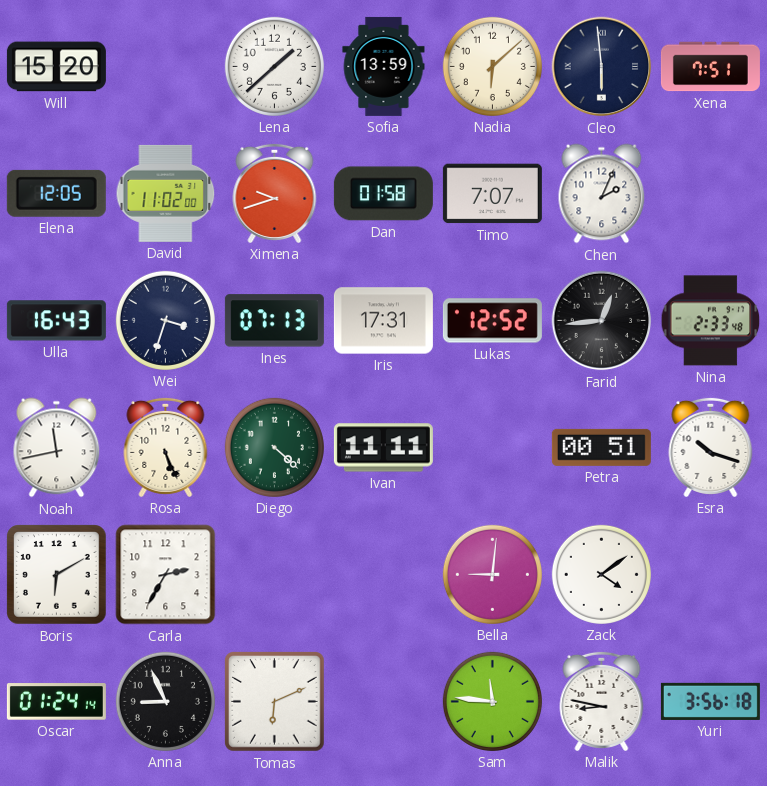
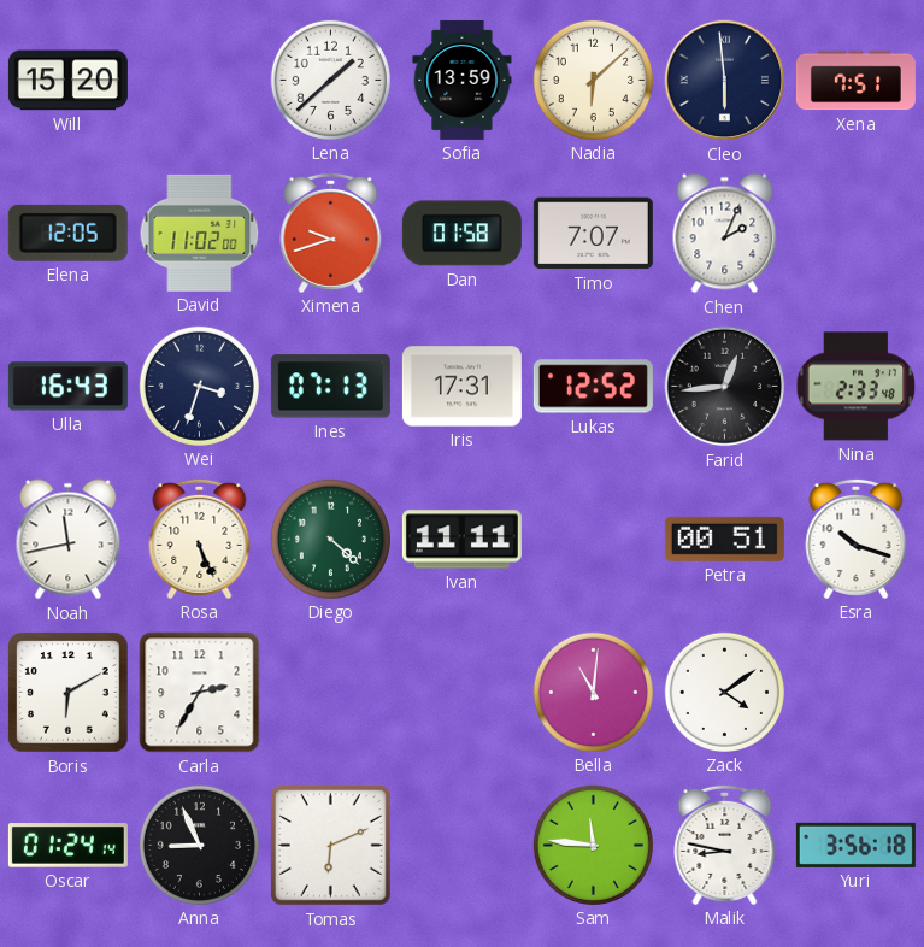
Bella: 9:01 -> 11:01
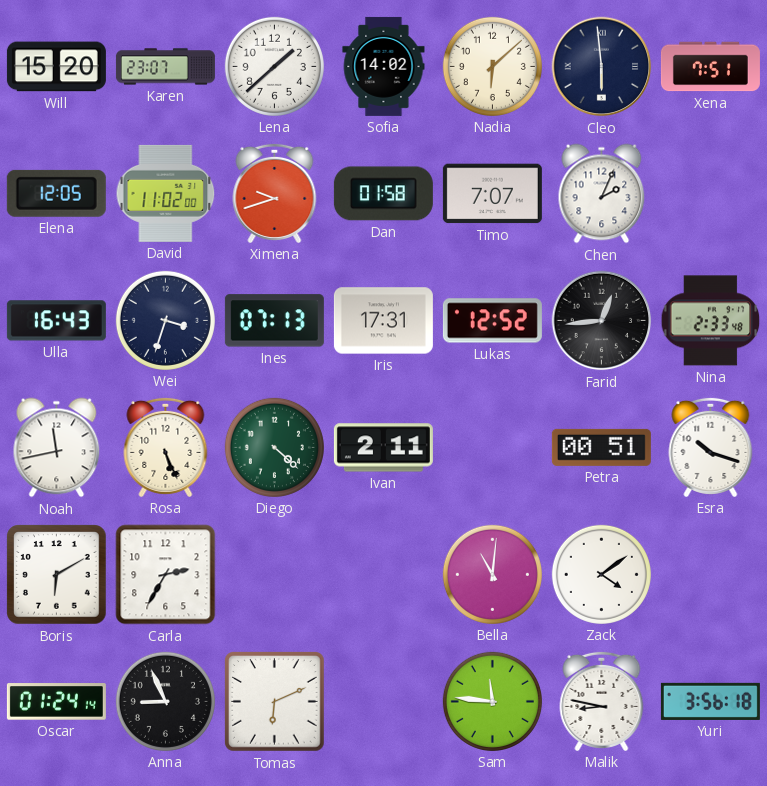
Karen: none -> 23:07
Sofia: 13:59 -> 14:02
Ivan: 11:11 -> 2:11
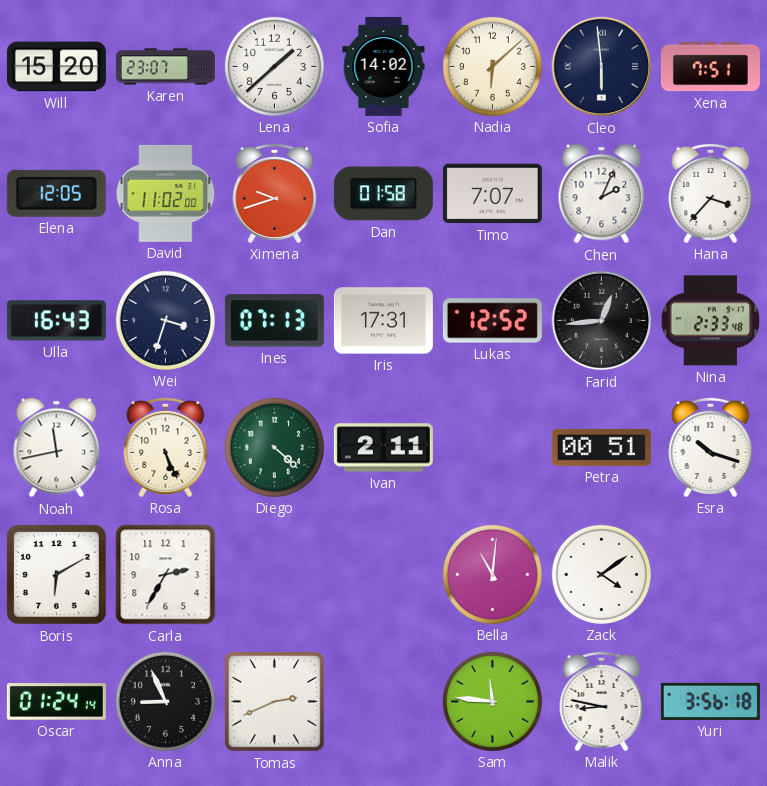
Hana: none -> 3:37
Tomas: 6:11 -> 2:41
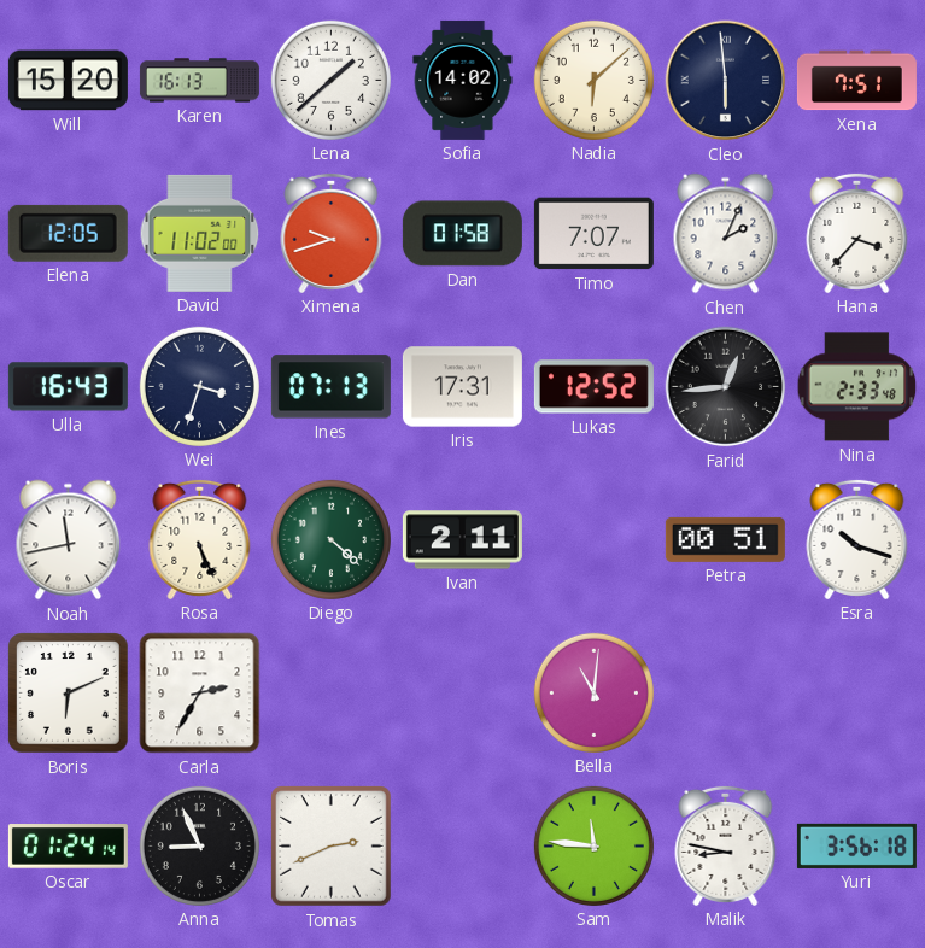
Karen: 23:07 -> 16:13
Boris: 6:10 -> 6:11
Zack: 4:09 -> none
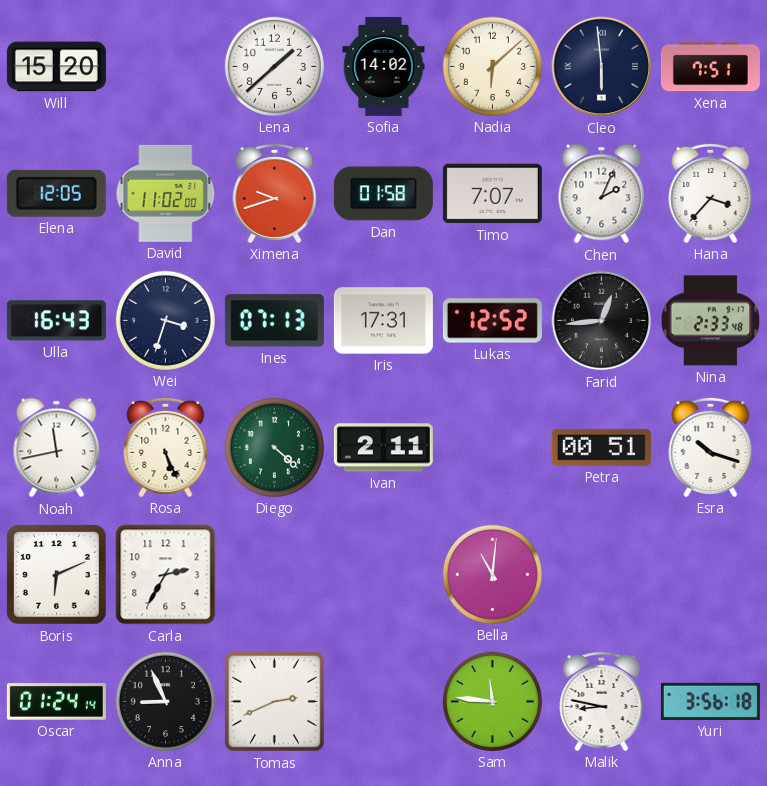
Karen: 16:13 -> none
